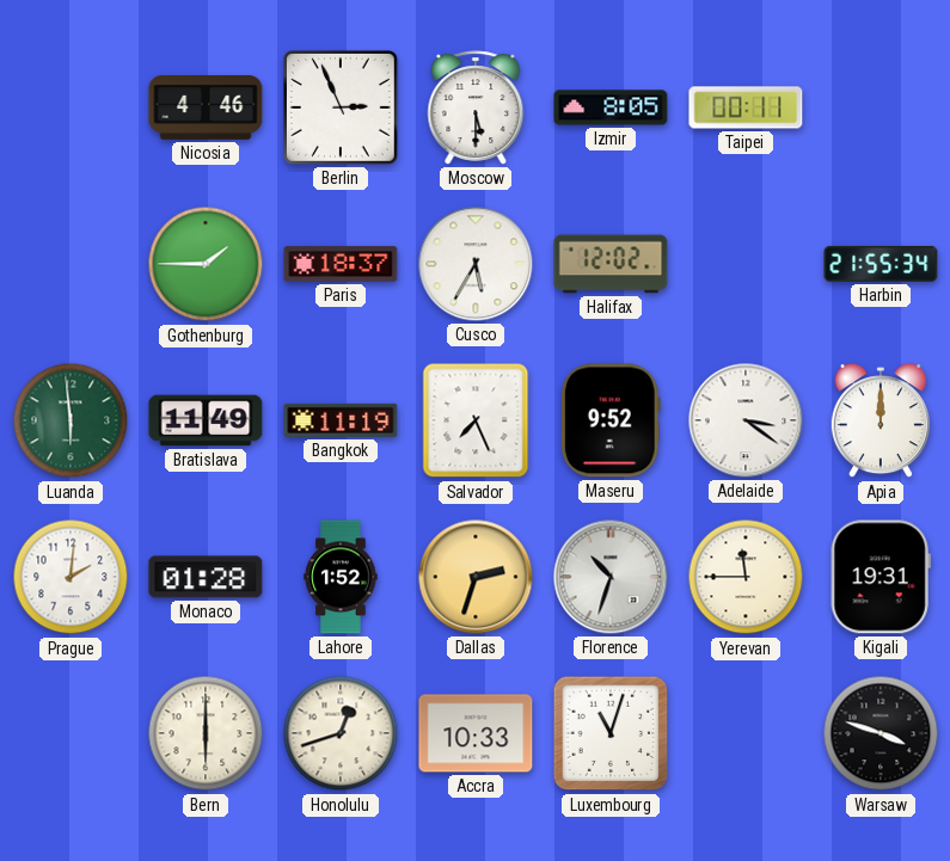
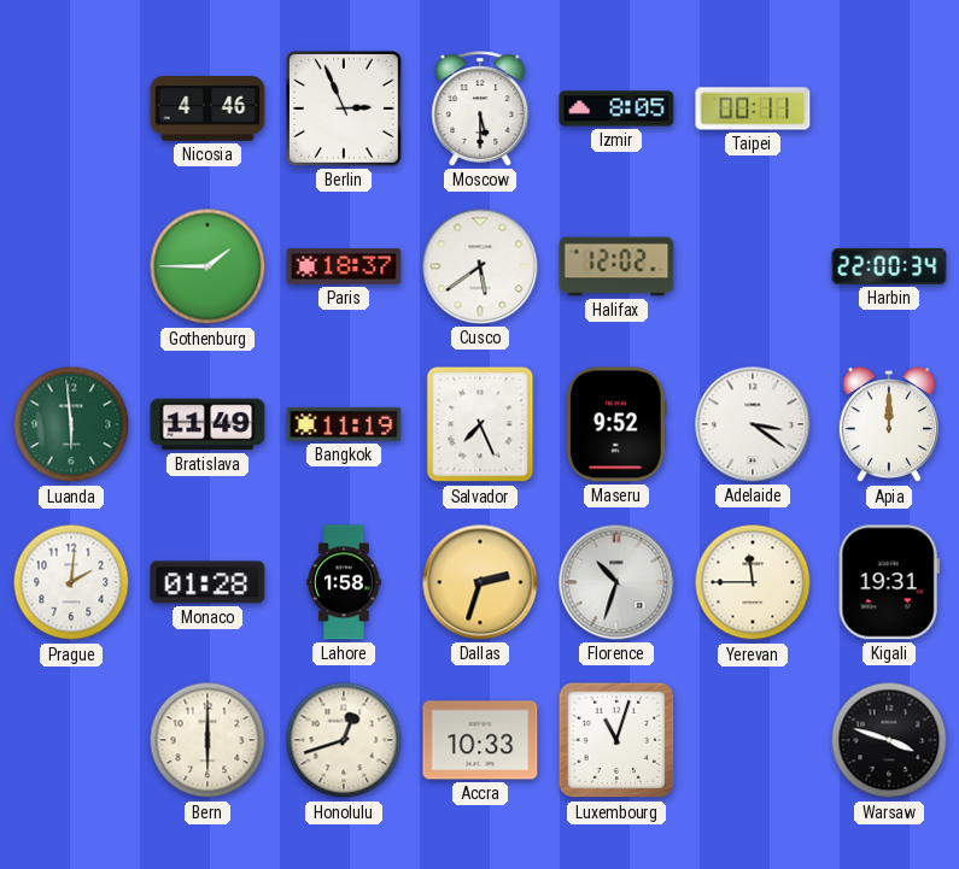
Cusco: 5:35 -> 5:39
Harbin: 21:55 -> 22:00
Lahore: 1:52 -> 1:58
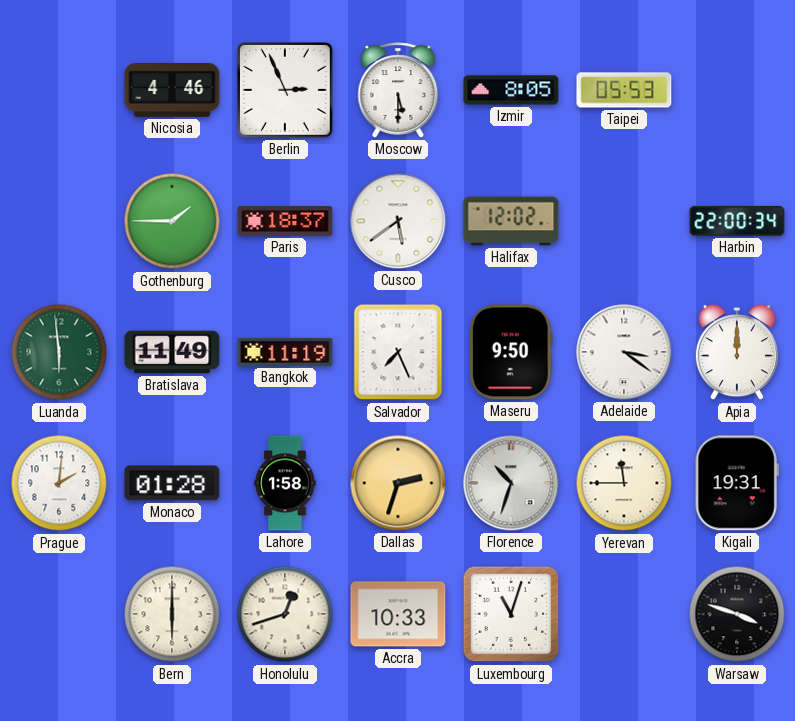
Taipei: 00:11 -> 05:53
Maseru: 9:52 -> 9:50
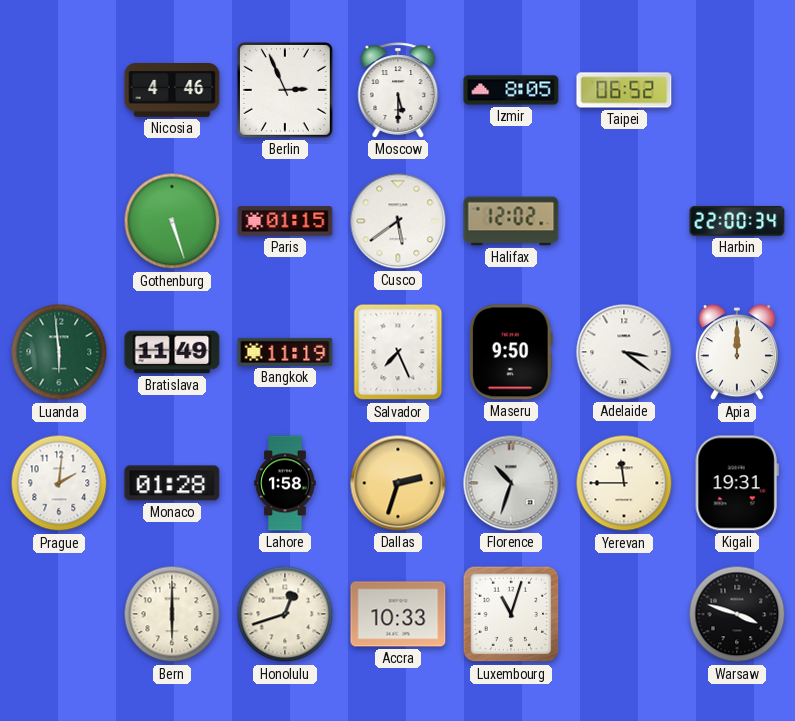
Taipei: 05:53 -> 06:52
Gothenburg: 1:45 -> 5:27
Paris: 18:37 -> 01:15
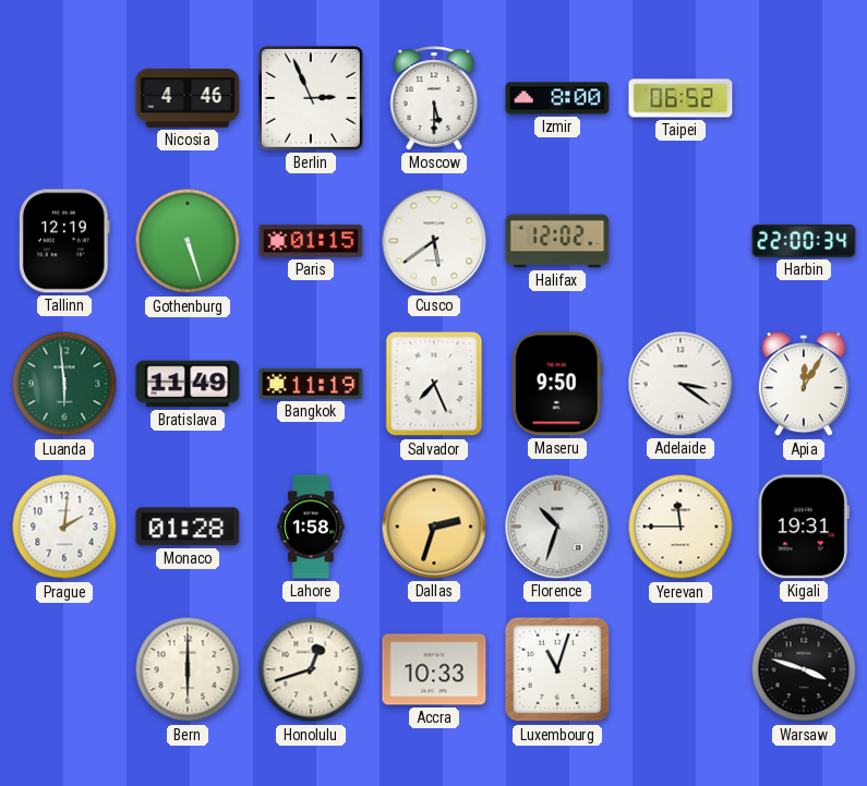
Izmir: 8:05 -> 8:00
Tallinn: none -> 12:19
Apia: 12:00 -> 12:05
